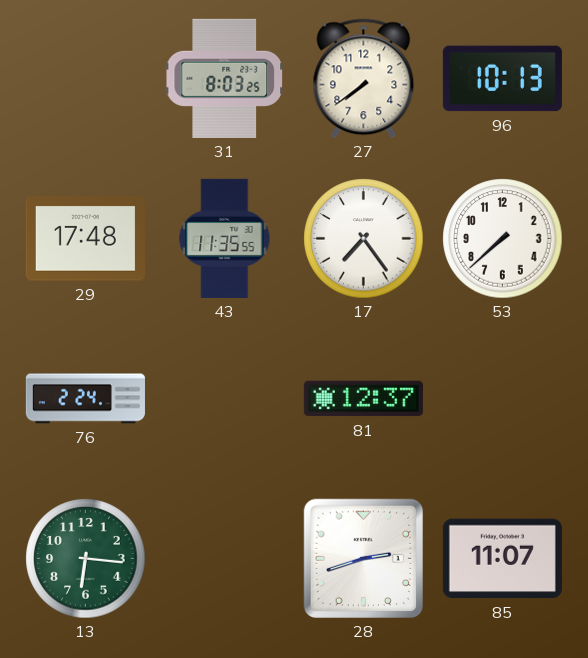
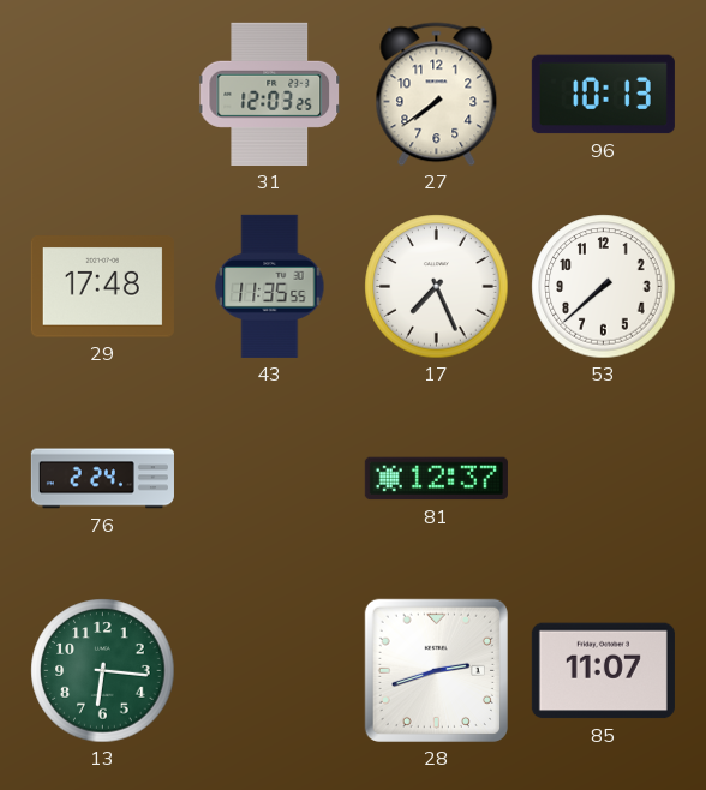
31: 8:03 -> 12:03
17: 7:24 -> 7:26
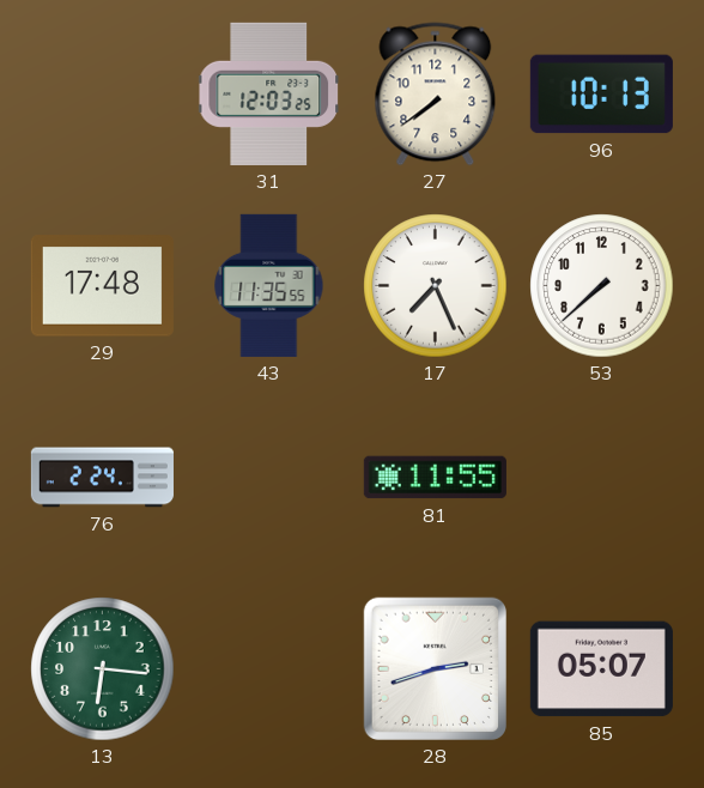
81: 12:37 -> 11:55
85: 11:07 -> 05:07
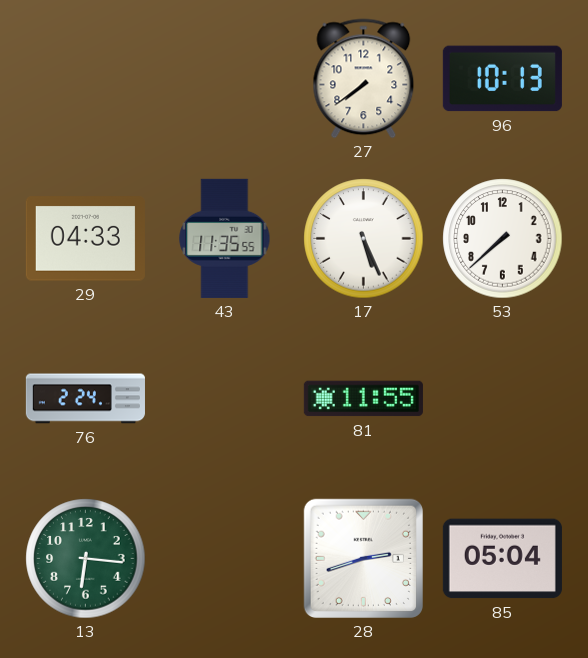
31: 12:03 -> none
29: 17:48 -> 04:33
17: 7:26 -> 5:26
85: 05:07 -> 05:04
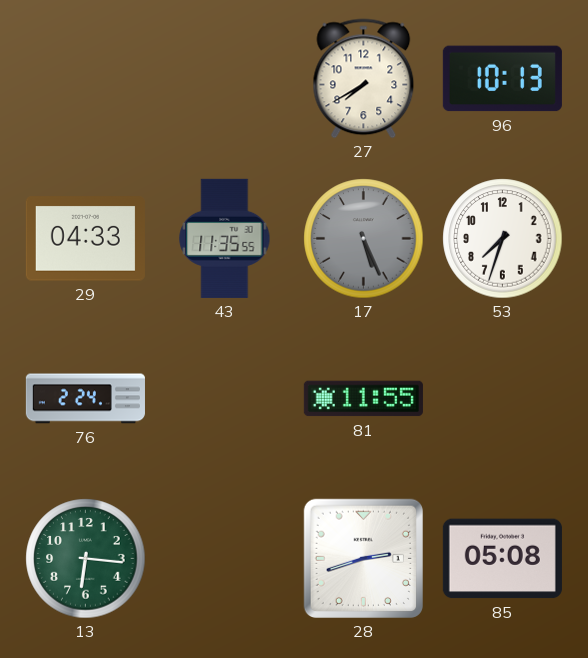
27: 7:39 -> 7:40
17 dial: white -> grey
53: 7:38 -> 7:33
85: 05:04 -> 05:08
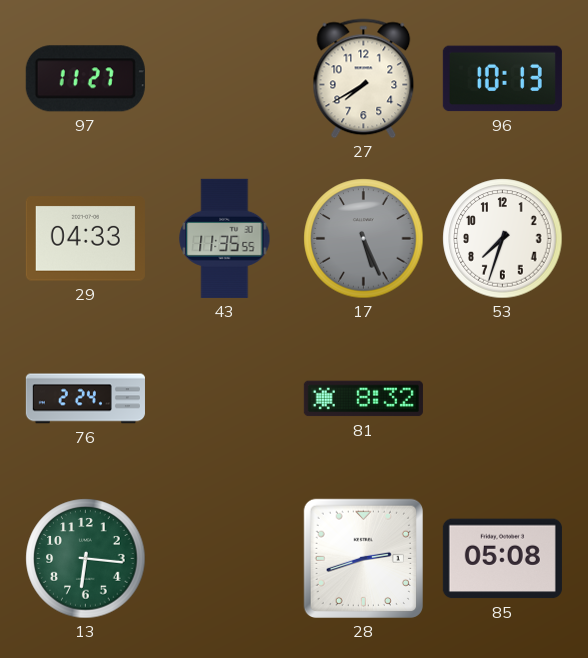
97: none -> 11:27
81: 11:55 -> 8:32
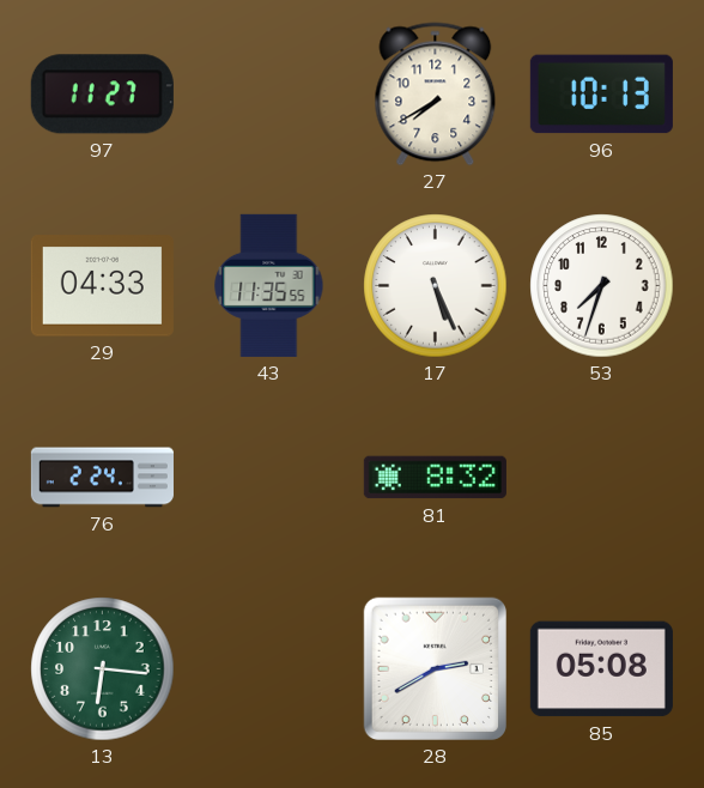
17 dial: grey -> white
28: 2:42 -> 2:40
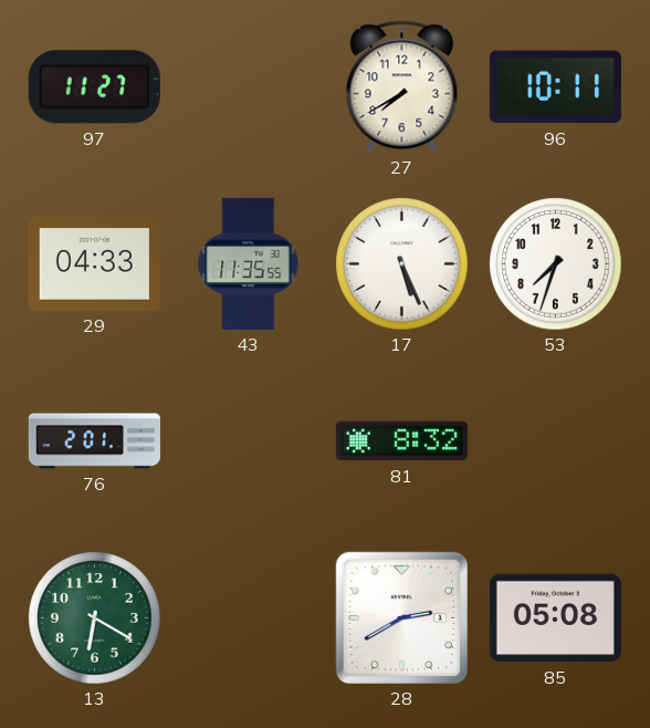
96: 10:13 -> 10:11
76: 2:24 -> 2:01
13: 6:16 -> 6:20
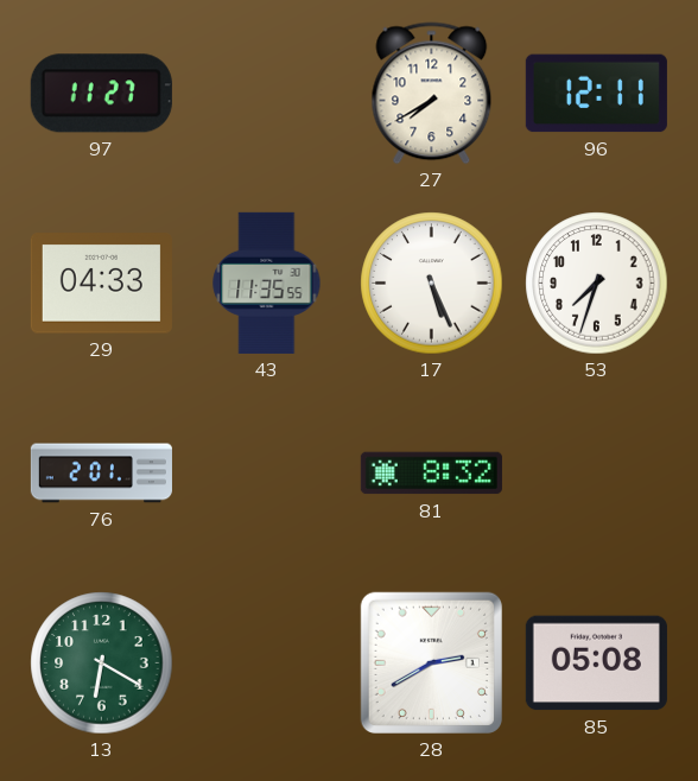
96: 10:11 -> 12:11
